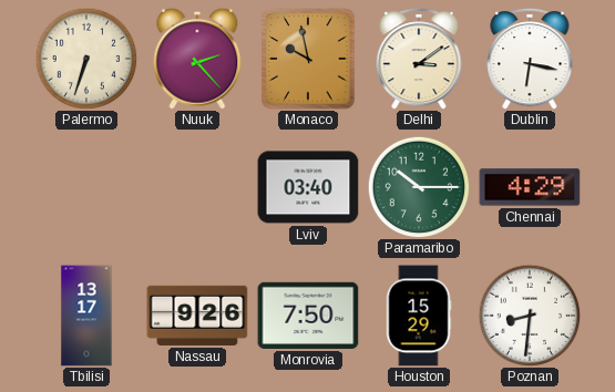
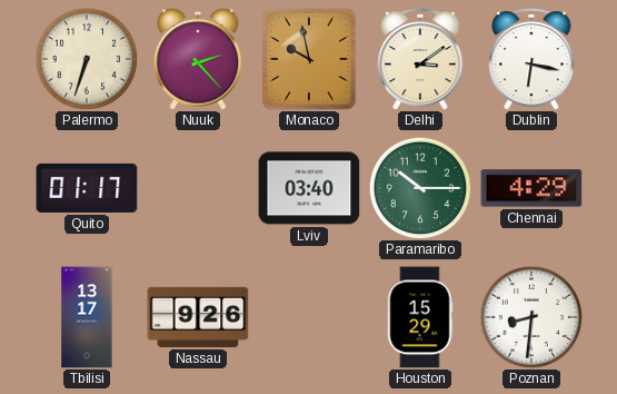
Quito: none -> 01:17
Monrovia: 7:50 -> none
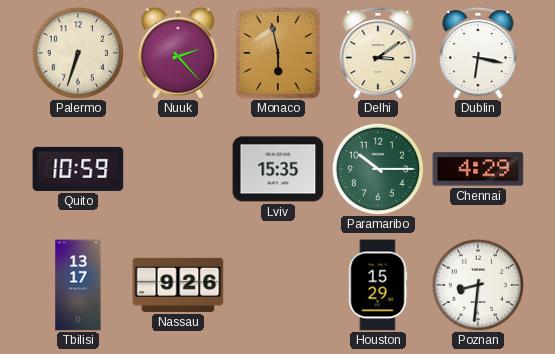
Monaco: 9:58 -> 5:58
Quito: 01:17 -> 10:59
Lviv: 03:40 -> 15:35
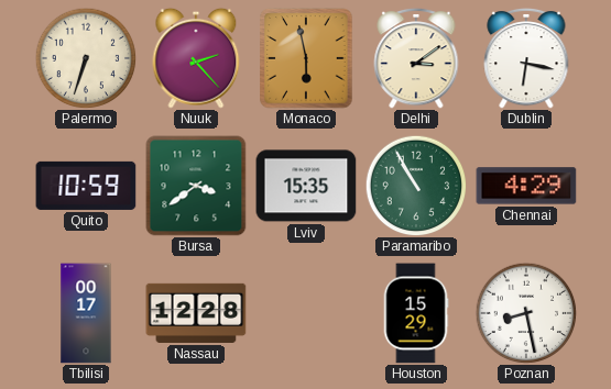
Bursa: none -> 3:39
Paramaribo: 10:15 -> 10:55
Tbilisi: 13:17 -> 00:17
Nassau: 9:26 -> 12:28
Poznan: 8:31 -> 8:28
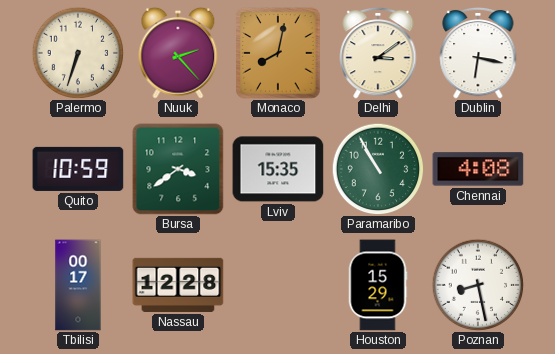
Monaco: 5:58 -> 8:02
Chennai: 4:29 -> 4:08
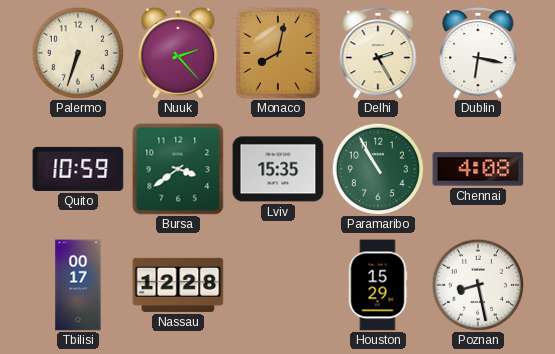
Delhi: 3:09 -> 2:25
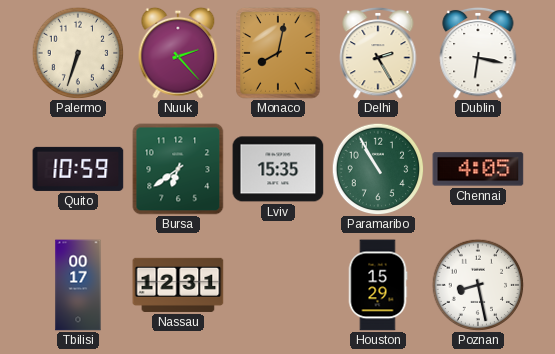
Bursa: 3:39 -> 6:39
Chennai: 4:08 -> 4:05
Nassau: 12:28 -> 12:31
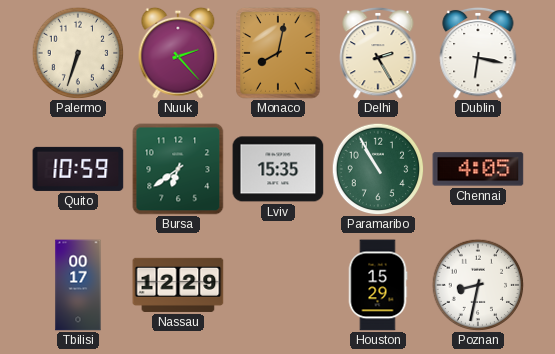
Nassau: 12:31 -> 12:29
Poznan: 8:28 -> 8:32
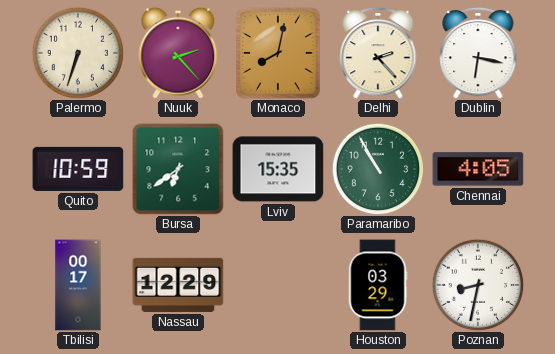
Delhi: 2:25 -> 2:23
Houston: 15:29 -> 03:29
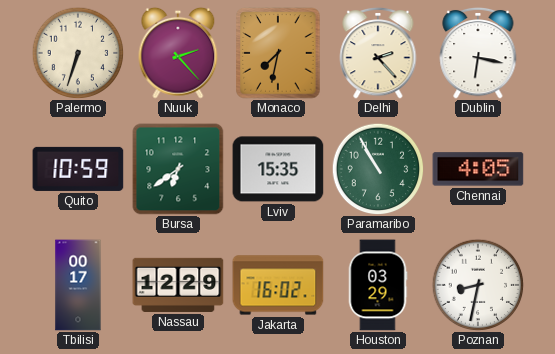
Monaco: 8:02 -> 7:32
Jakarta: none -> 16:02
